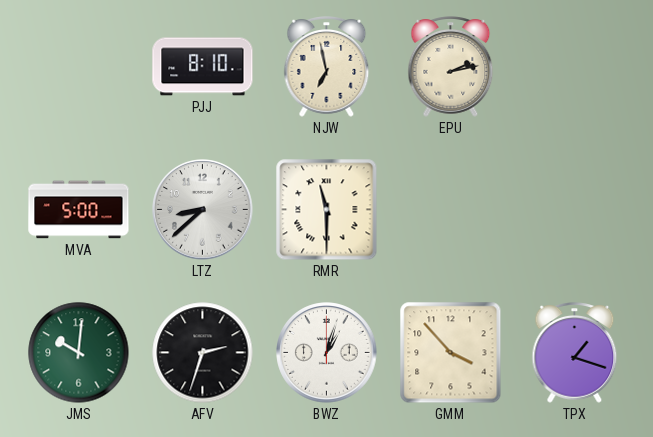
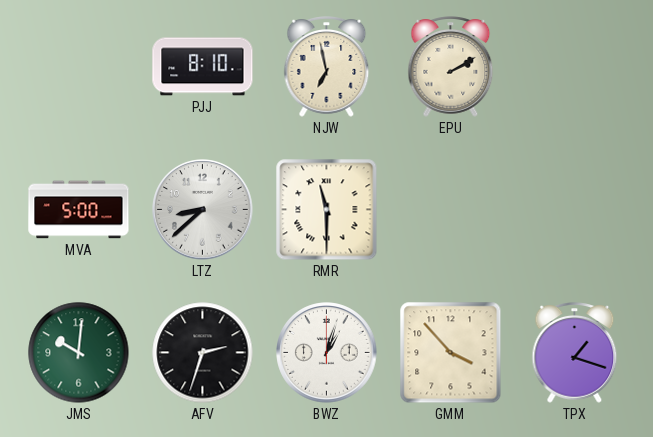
EPU: 2:13 -> 2:10
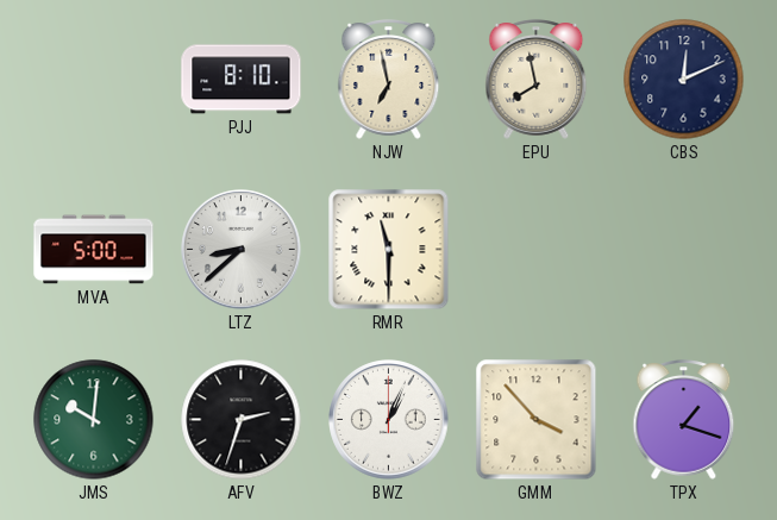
EPU: 2:10 -> 7:58
CBS: none -> 12:11
BWZ: 1:03 -> 1:04
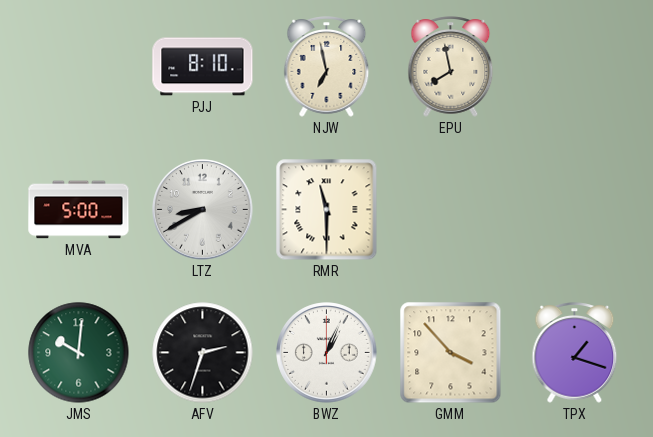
CBS: 12:11 -> none
LTZ: 8:38 -> 8:40
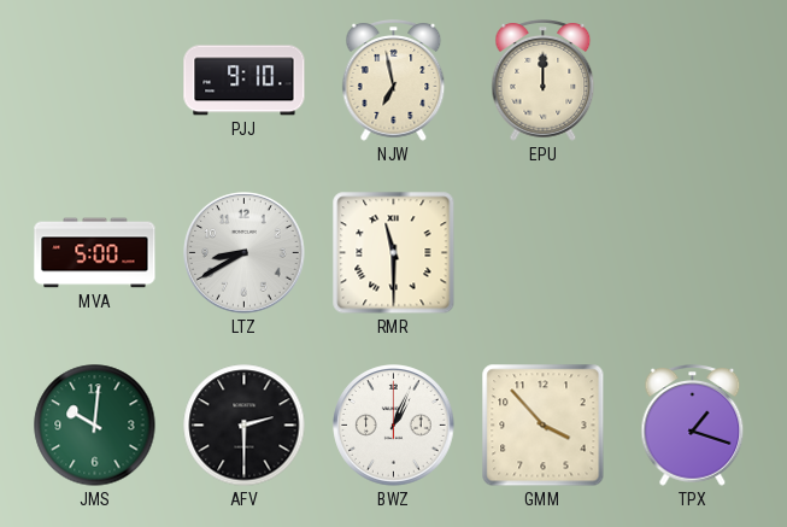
PJJ: 8:10 -> 9:10
EPU: 7:58 -> 12:00
AFV: 2:33 -> 2:30
